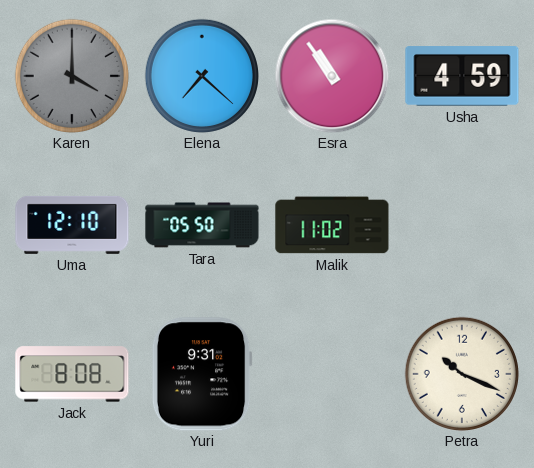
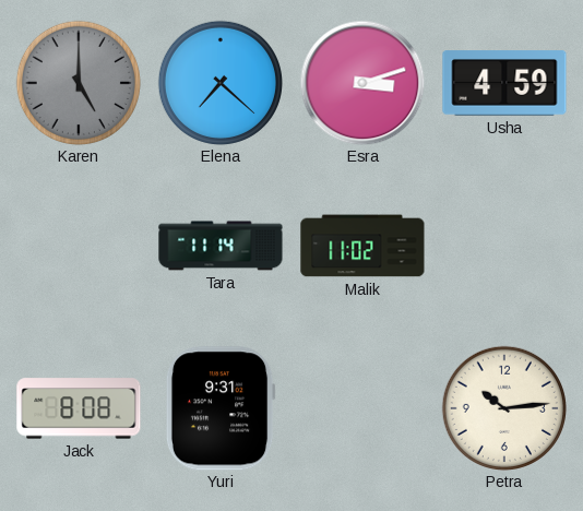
Karen: 4:00 -> 5:00
Esra: 10:54 -> 3:12
Uma: 12:10 -> none
Tara: 05:50 -> 11:14
Petra: 10:19 -> 10:14
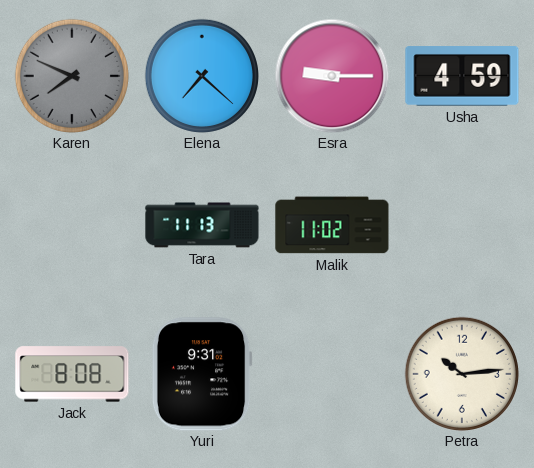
Karen: 5:00 -> 7:49
Esra: 3:12 -> 9:15
Tara: 11:14 -> 11:13
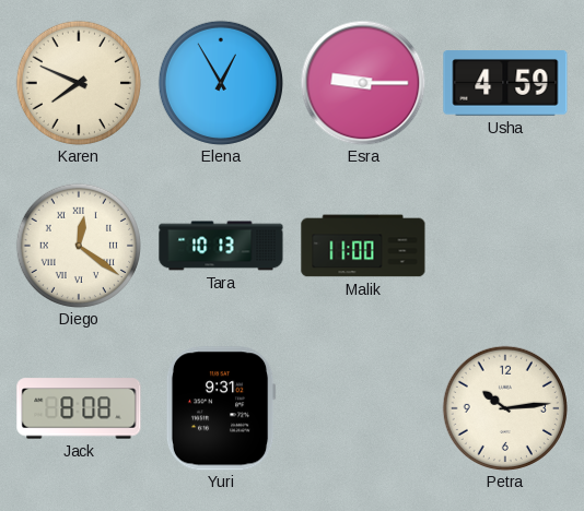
Karen dial: grey -> cream
Elena: 7:22 -> 12:55
Diego: none -> 12:21
Tara: 11:13 -> 10:13
Malik: 11:02 -> 11:00
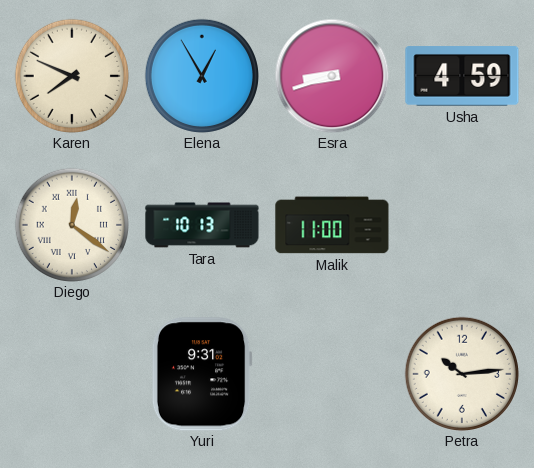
Esra: 9:15 -> 8:42
Jack: 8:08 -> none
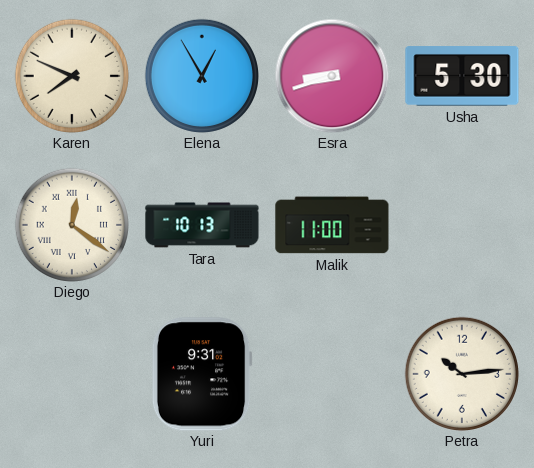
Usha: 4:59 -> 5:30
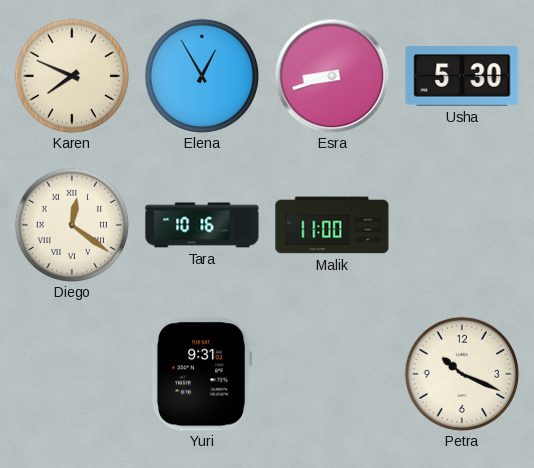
Tara: 10:13 -> 10:16
Petra: 10:14 -> 10:19
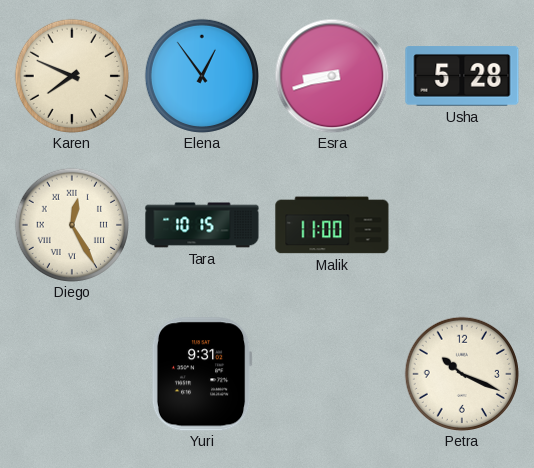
Elena: 12:55 -> 12:54
Usha: 5:30 -> 5:28
Diego: 12:21 -> 12:25
Tara: 10:16 -> 10:15
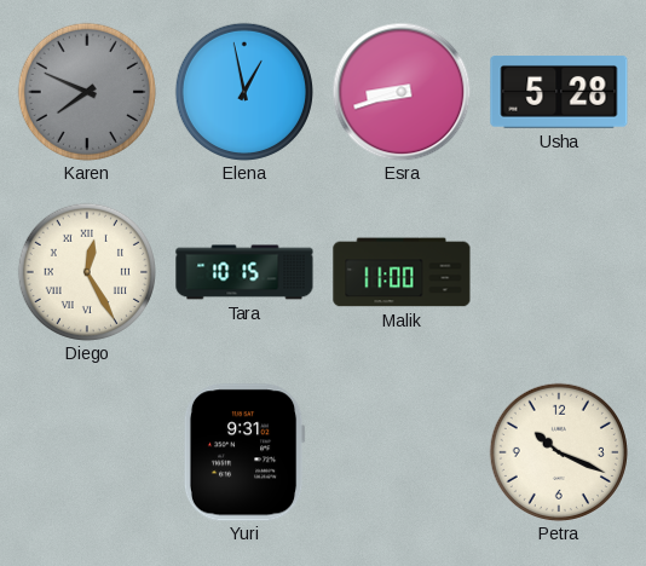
Karen dial: cream -> grey
Elena: 12:54 -> 12:58
